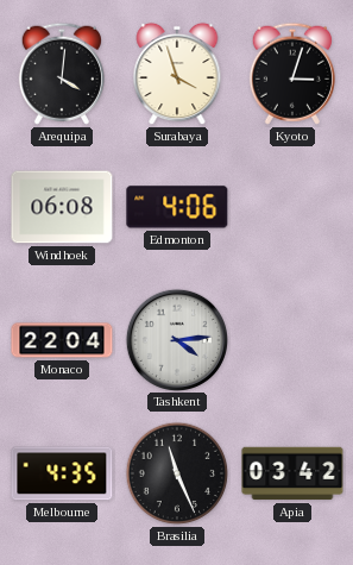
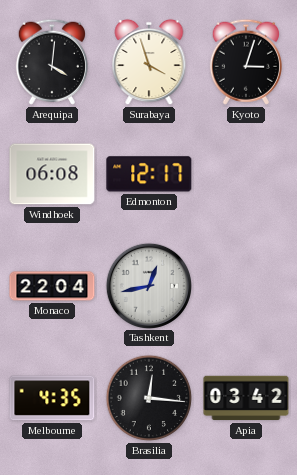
Edmonton: 4:06 -> 12:17
Tashkent: 4:14 -> 12:43
Brasilia: 11:26 -> 12:16
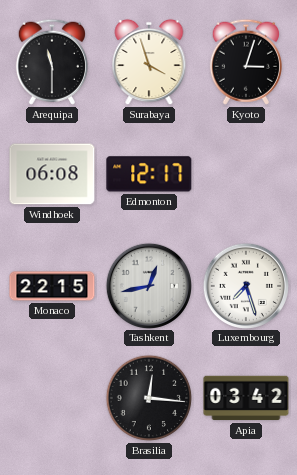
Arequipa: 4:01 -> 11:30
Monaco: 22:04 -> 22:15
Luxembourg: none -> 7:27
Melbourne: 4:35 -> none
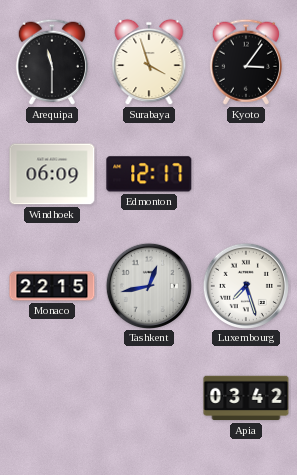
Kyoto: 3:03 -> 3:06
Windhoek: 06:08 -> 06:09
Brasilia: 12:16 -> none
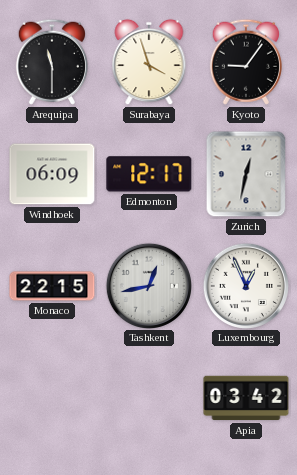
Kyoto: 3:06 -> 9:06
Zurich: none -> 12:32
Luxembourg: 7:27 -> 12:56
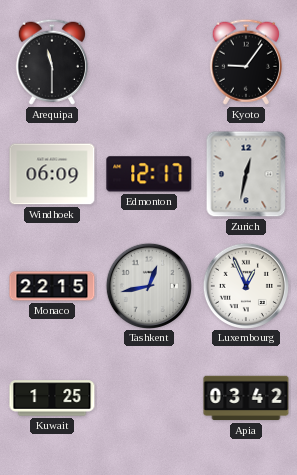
Surabaya: 3:57 -> none
Kuwait: none -> 1:25
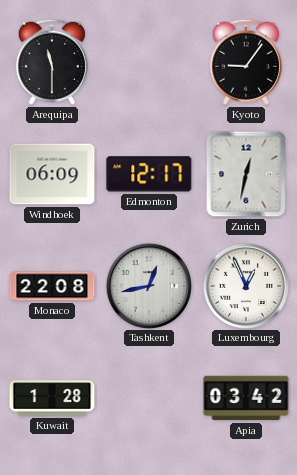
Monaco: 22:15 -> 22:08
Kuwait: 1:25 -> 1:28
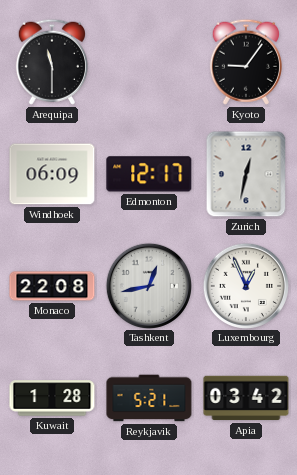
Reykjavik: none -> 5:21
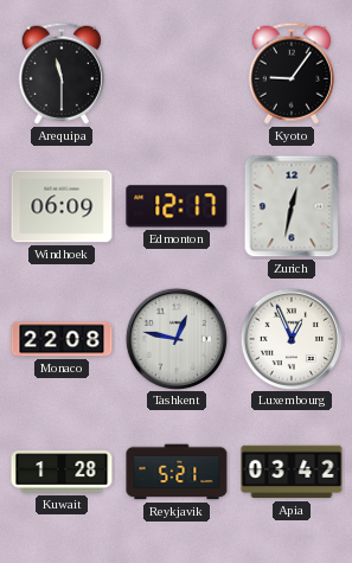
Tashkent: 12:43 -> 12:47
